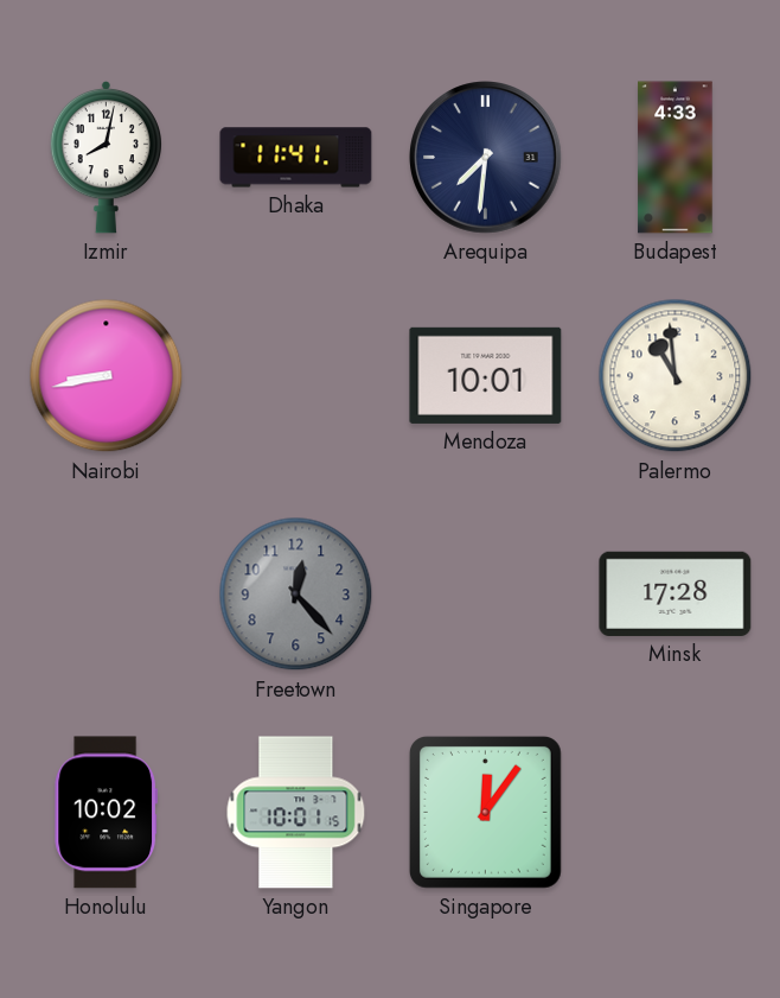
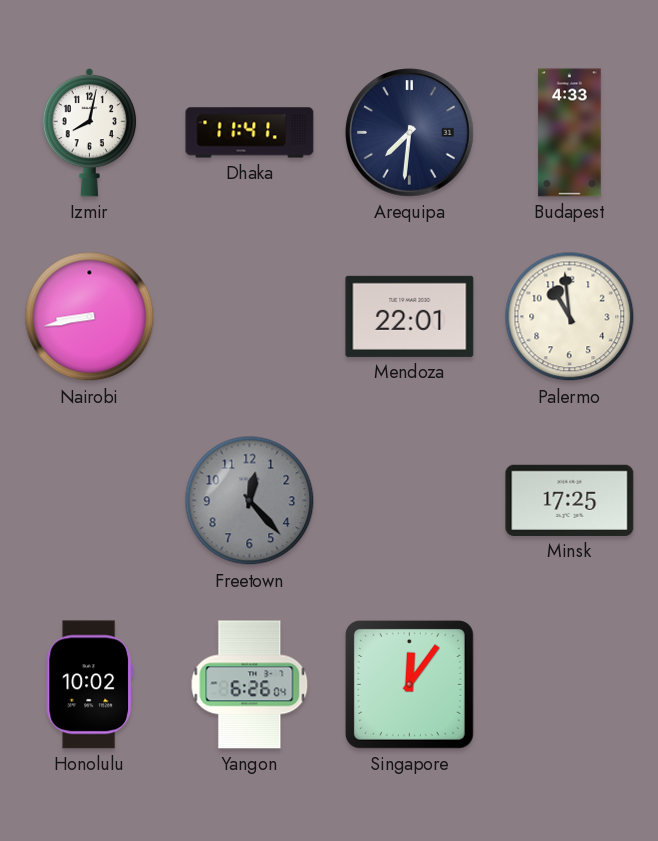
Mendoza: 10:01 -> 22:01
Minsk: 17:28 -> 17:25
Yangon: 10:01 -> 6:26
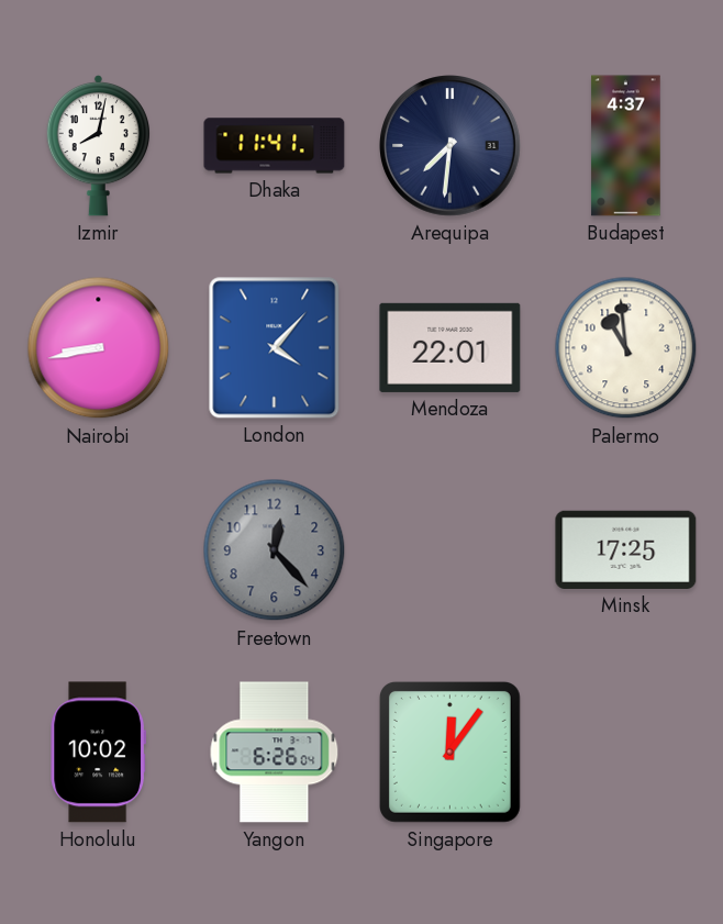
Budapest: 4:33 -> 4:37
London: none -> 4:07
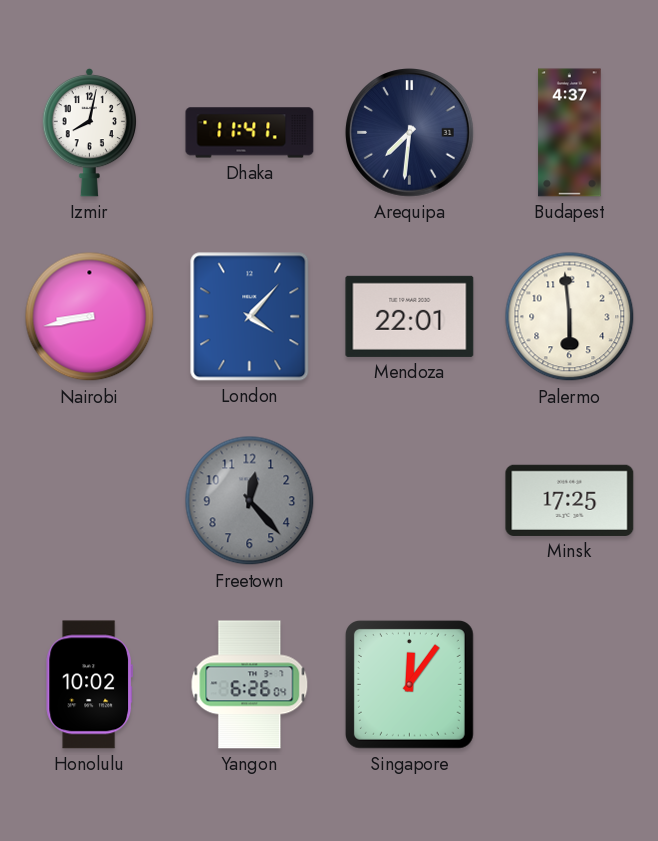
Palermo: 10:59 -> 5:59
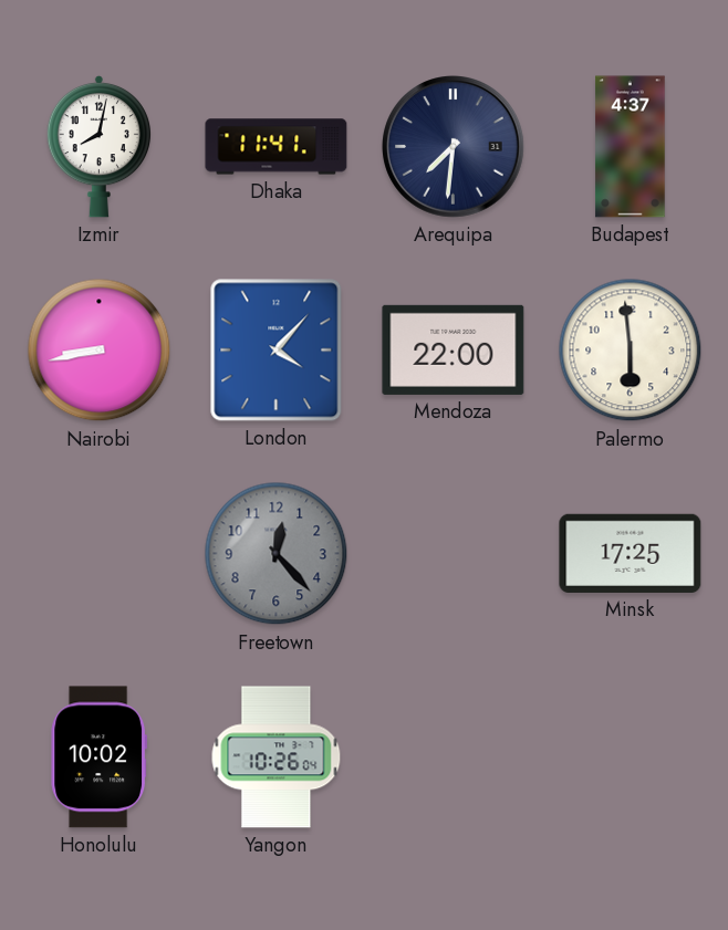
Mendoza: 22:01 -> 22:00
Yangon: 6:26 -> 10:26
Singapore: 12:06 -> none
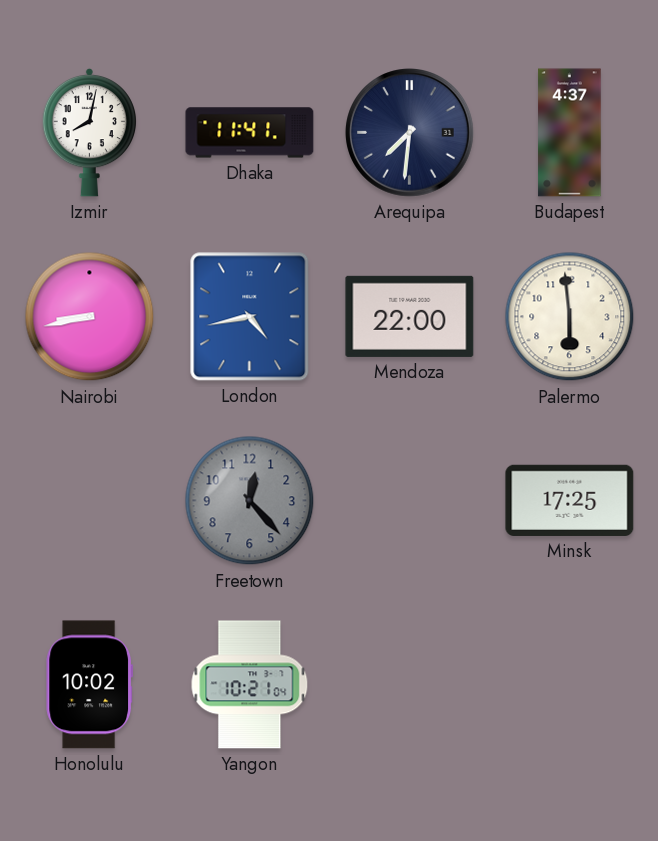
London: 4:07 -> 4:43
Yangon: 10:26 -> 10:21
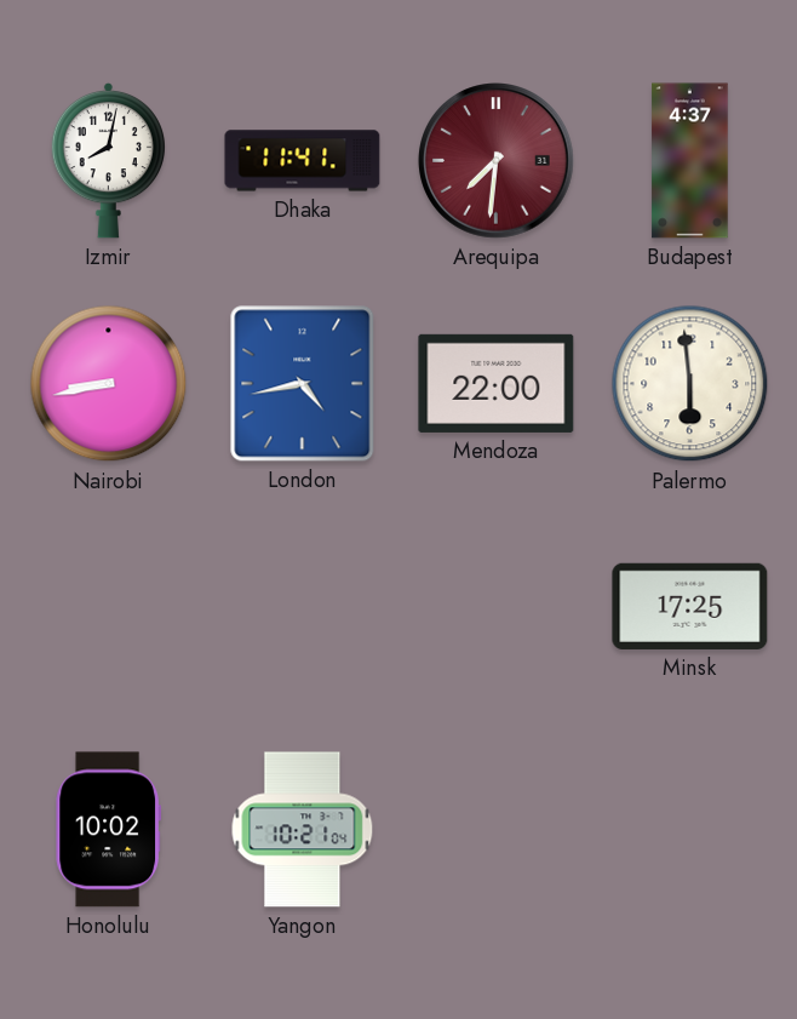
Arequipa dial: navy -> burgundy
Freetown: 12:23 -> none
